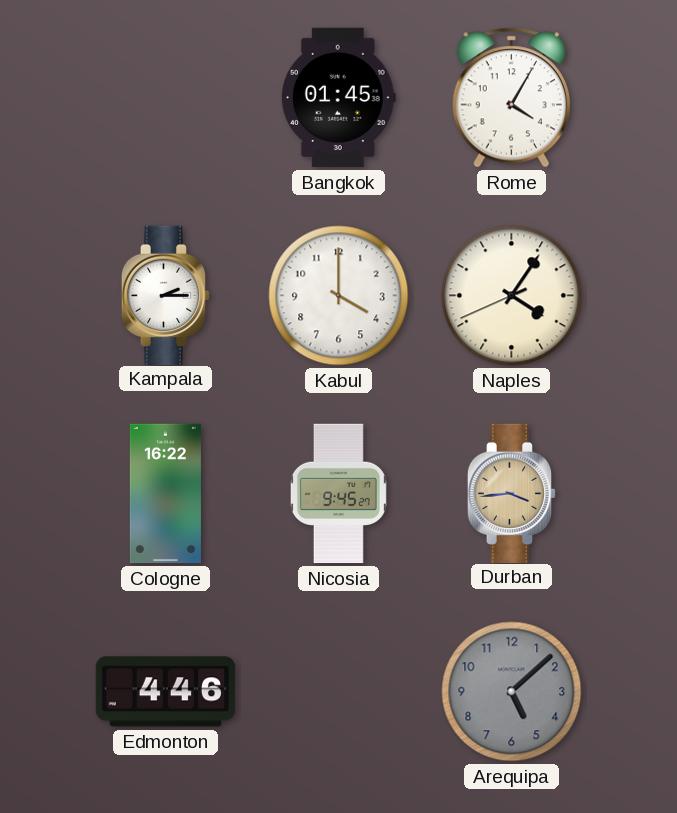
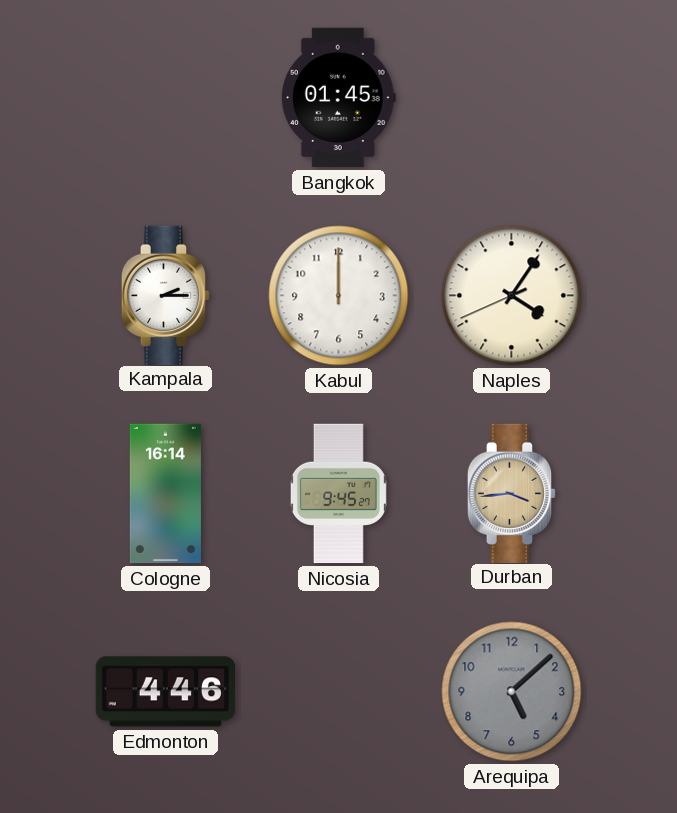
Rome: 4:05 -> none
Kabul: 4:00 -> 12:00
Cologne: 16:22 -> 16:14
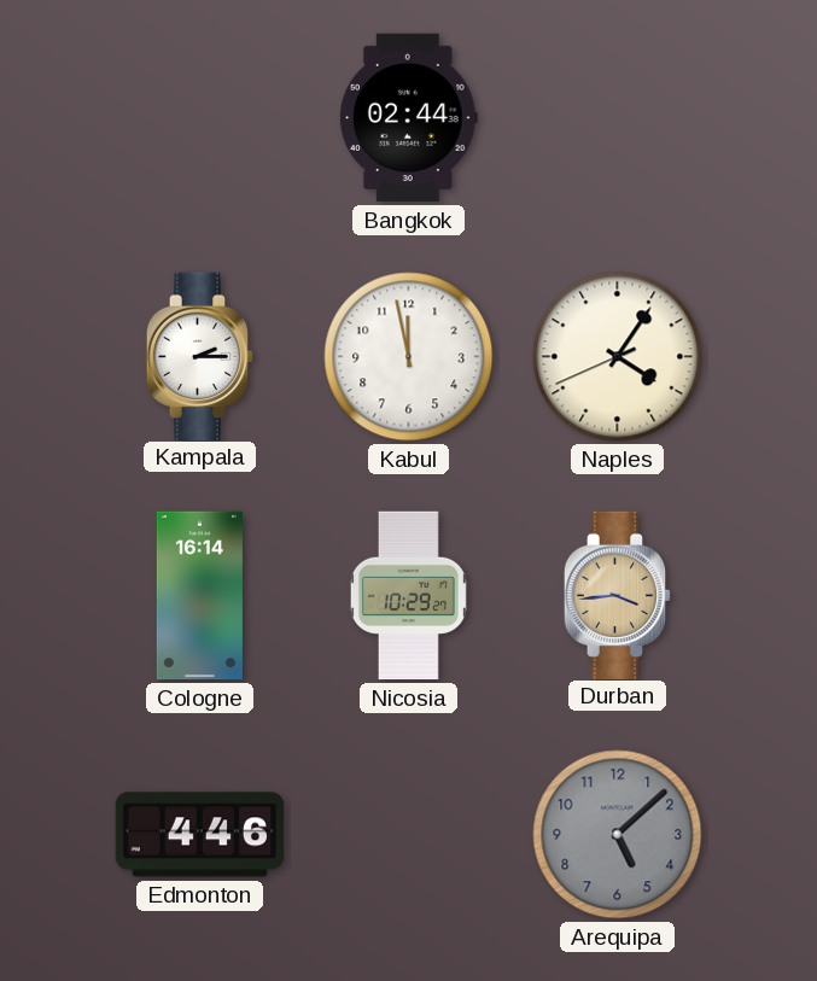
Bangkok: 01:45 -> 02:44
Kabul: 12:00 -> 11:58
Nicosia: 9:45 -> 10:29
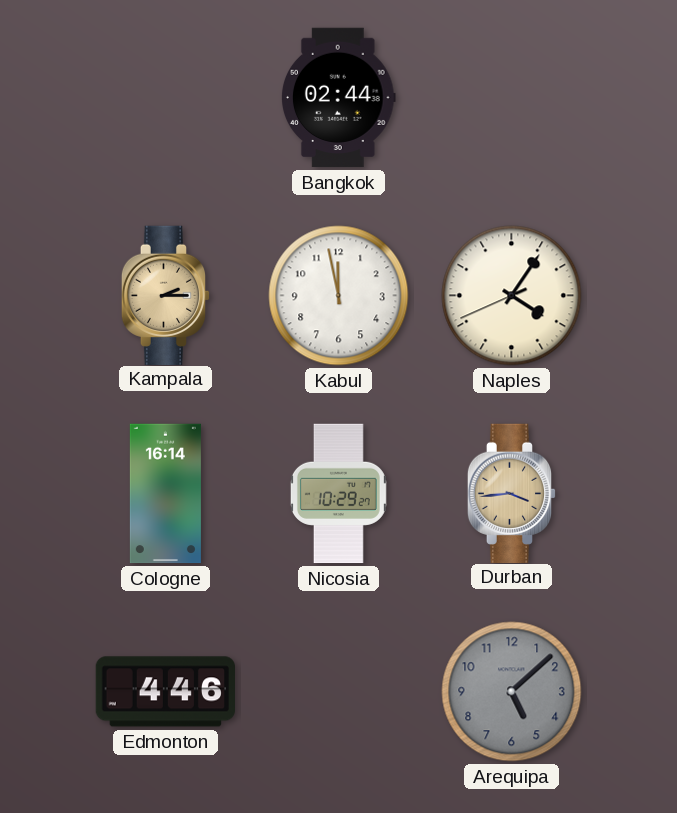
Kampala dial: white -> champagne
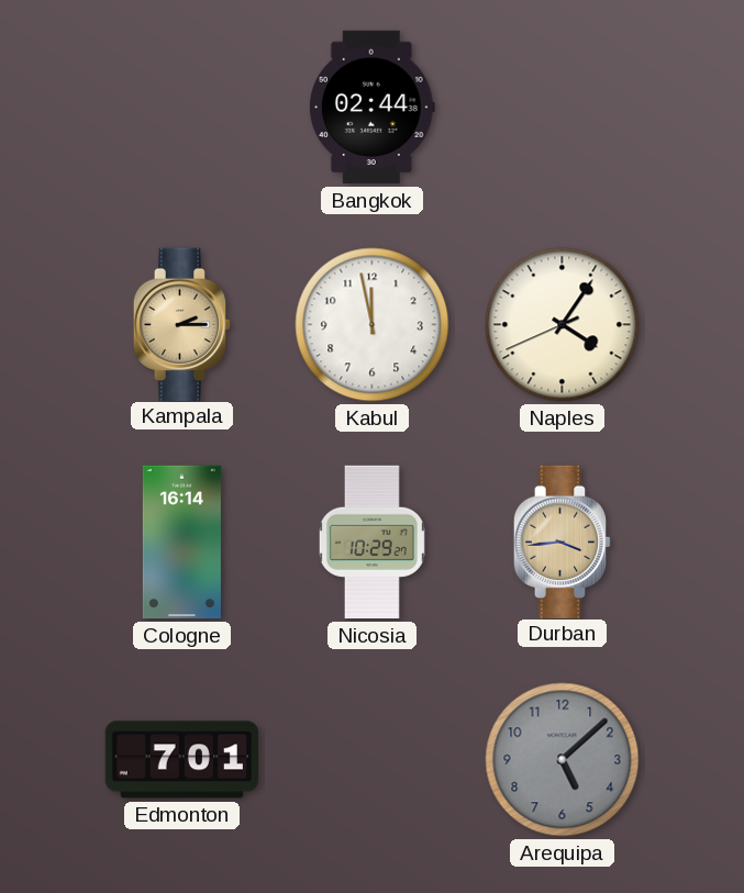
Edmonton: 4:46 -> 7:01
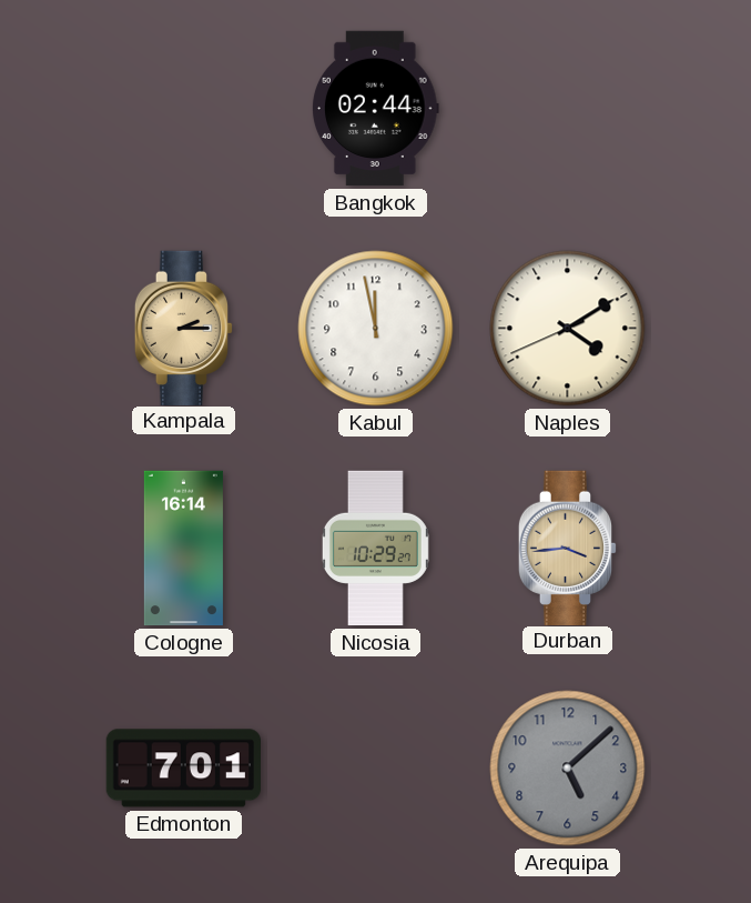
Naples: 4:05 -> 4:09
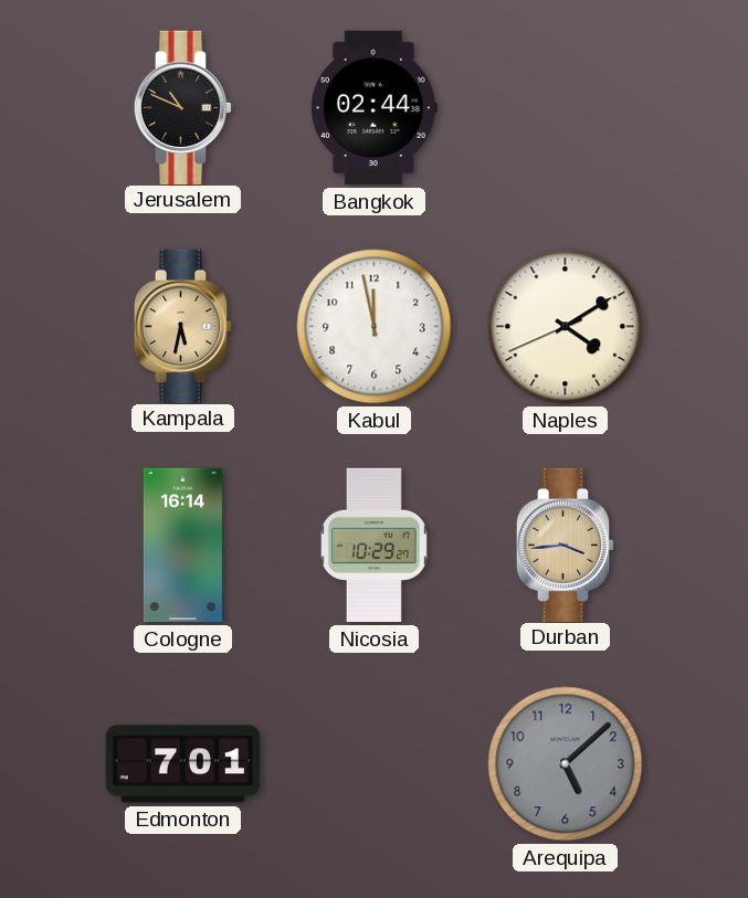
Jerusalem: none -> 10:49
Kampala: 2:15 -> 5:32
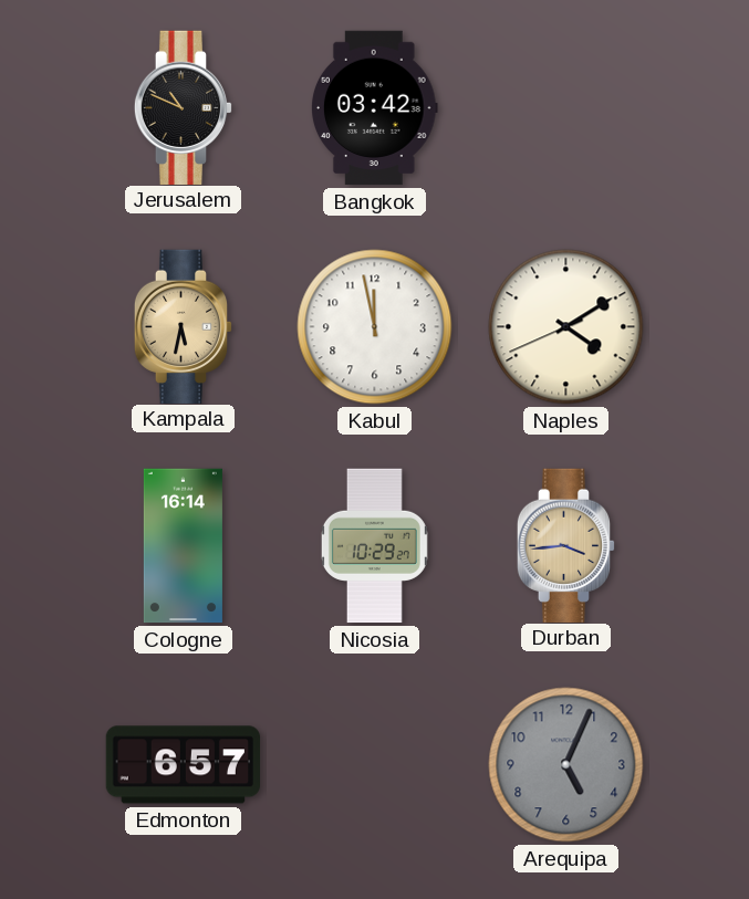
Bangkok: 02:44 -> 03:42
Edmonton: 7:01 -> 6:57
Arequipa: 5:08 -> 5:04
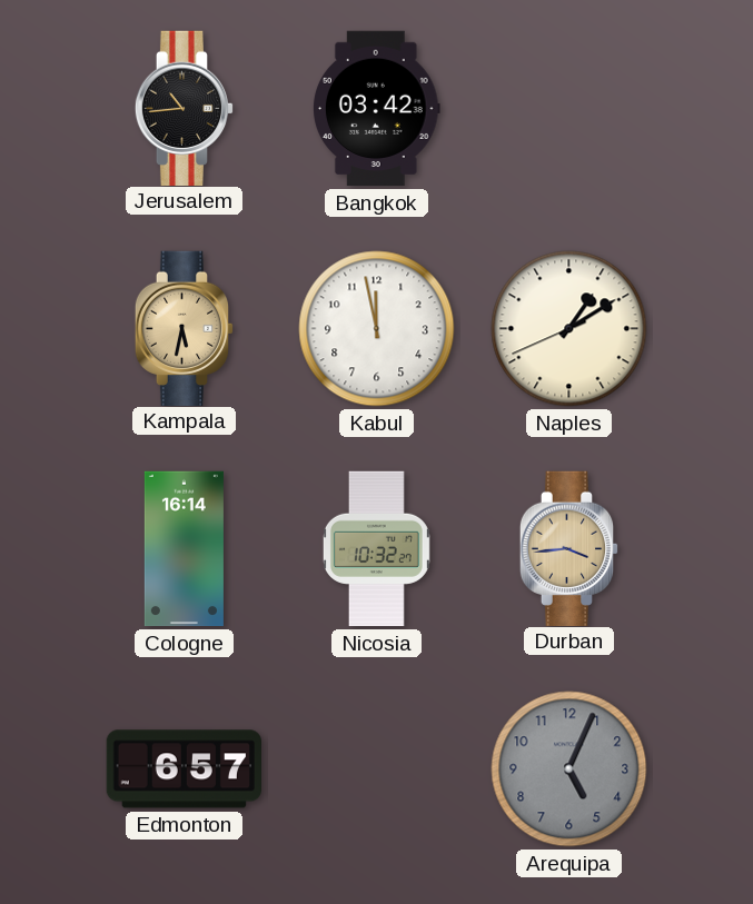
Jerusalem: 10:49 -> 10:44
Naples: 4:09 -> 1:09
Nicosia: 10:29 -> 10:32
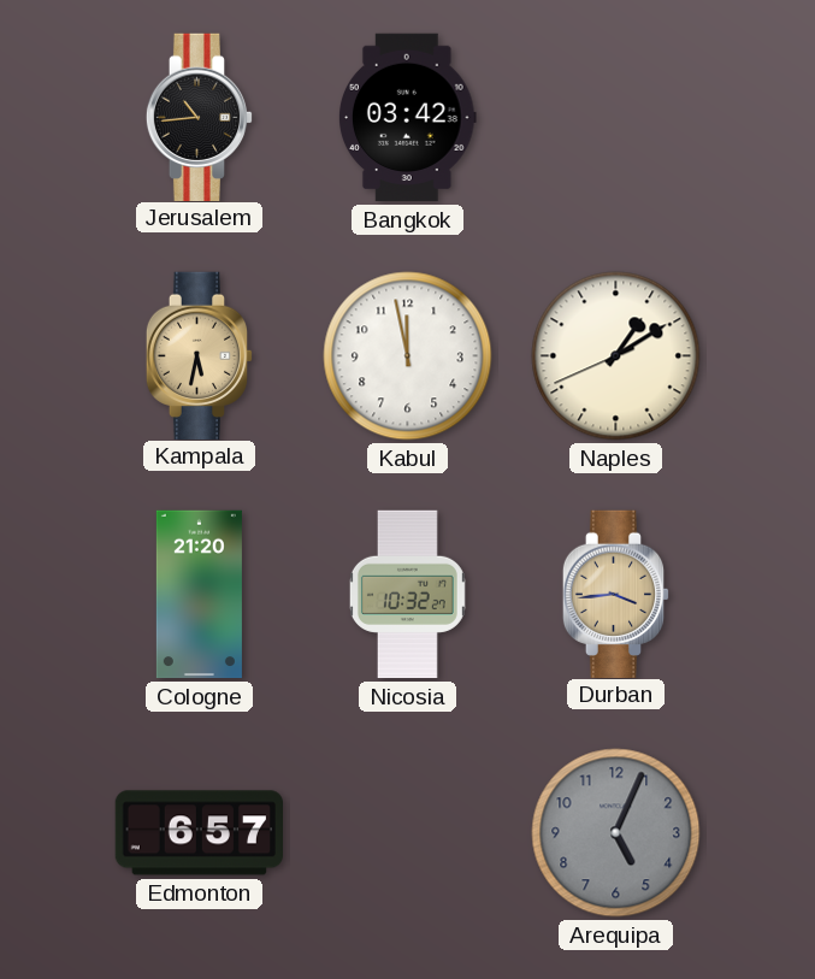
Cologne: 16:14 -> 21:20
